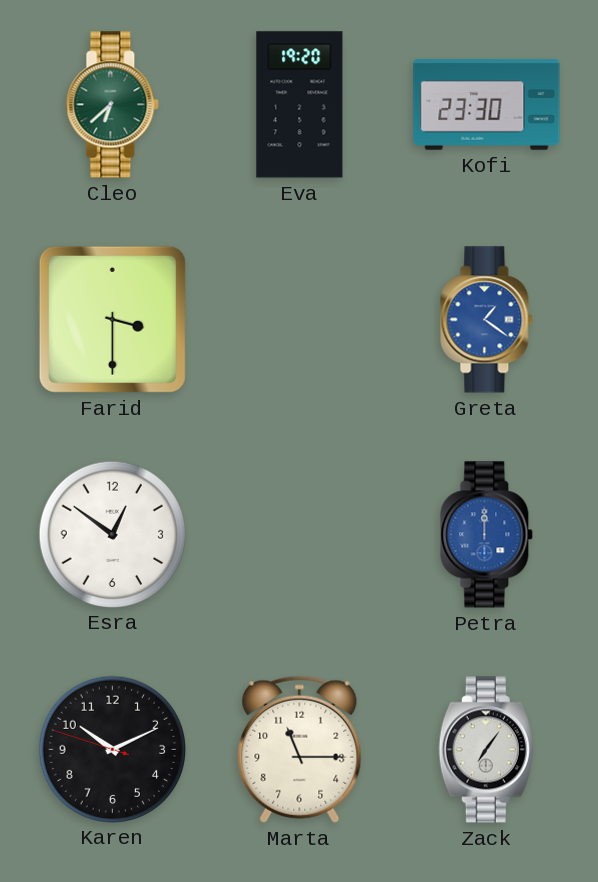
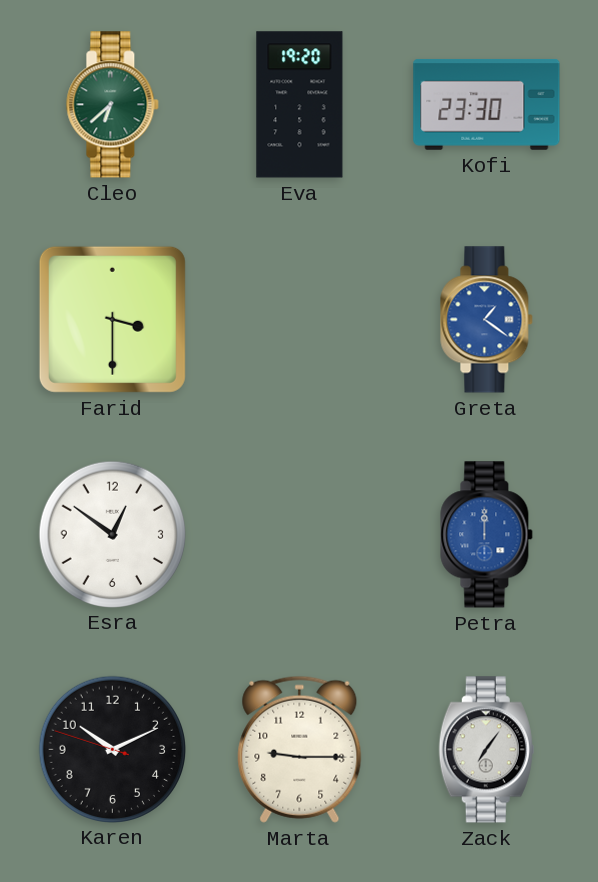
Marta: 11:15 -> 9:15
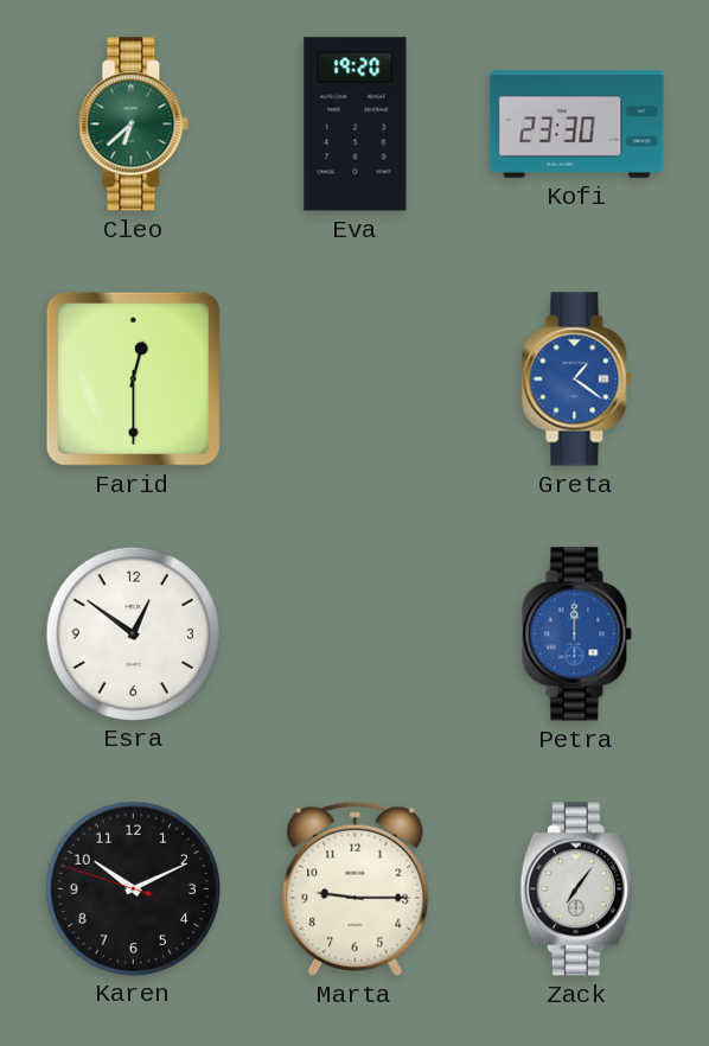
Farid: 3:30 -> 12:30
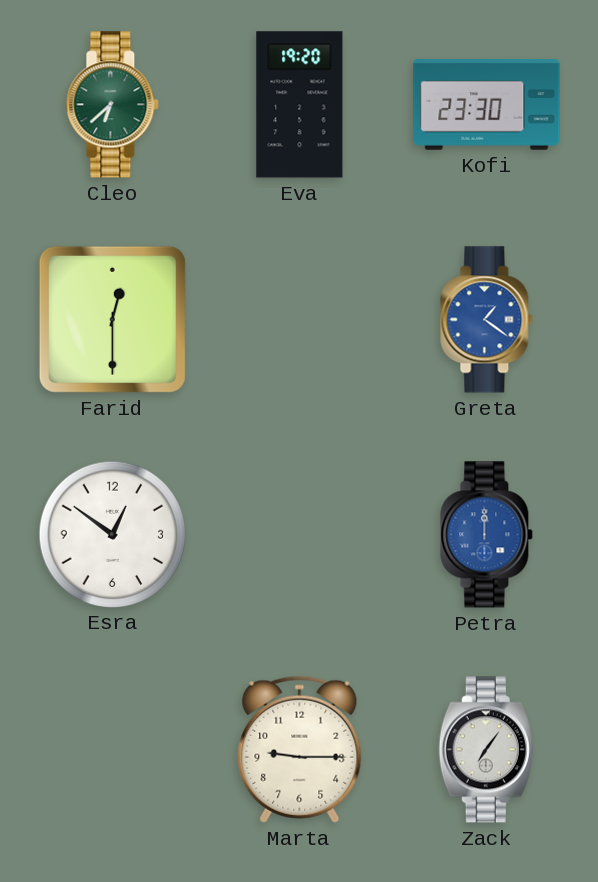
Karen: 10:10 -> none
